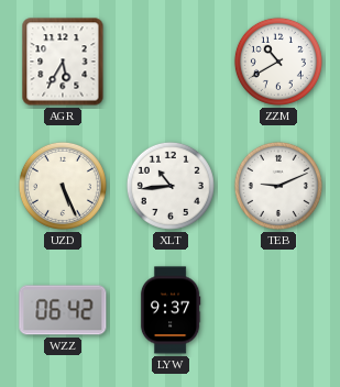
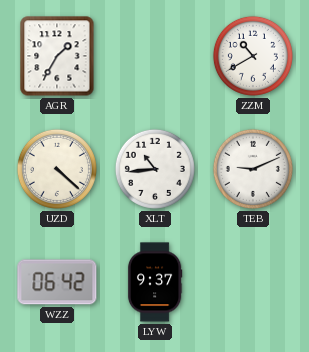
AGR: 5:35 -> 1:35
UZD: 5:26 -> 4:22
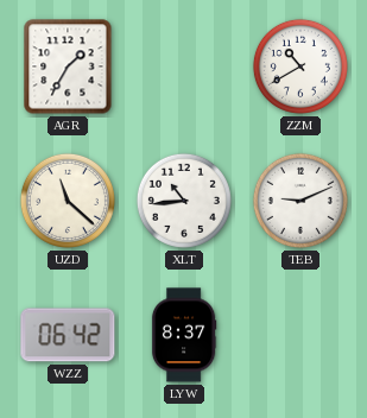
UZD: 4:22 -> 11:22
LYW: 9:37 -> 8:37
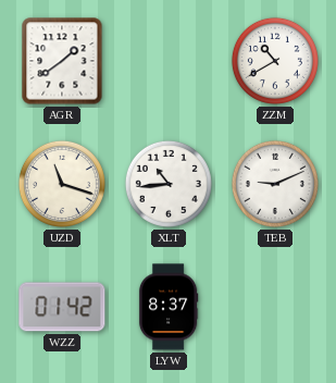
AGR: 1:35 -> 1:39
UZD: 11:22 -> 11:18
WZZ: 06:42 -> 01:42
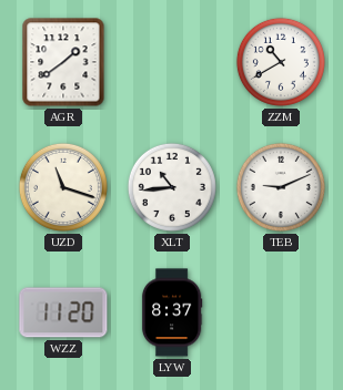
WZZ: 01:42 -> 11:20
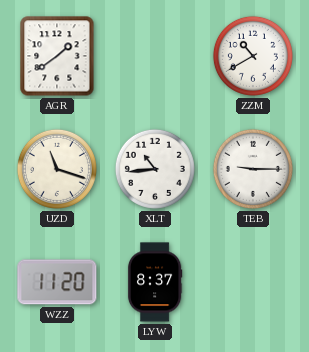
TEB: 9:11 -> 9:15
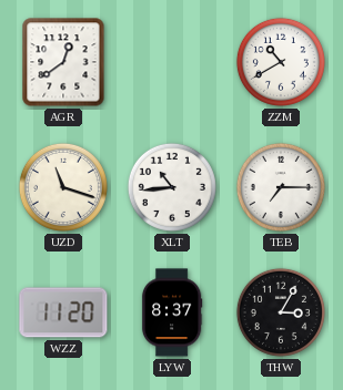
AGR: 1:39 -> 12:39
TEB: 9:15 -> 7:15
THW: none -> 3:05
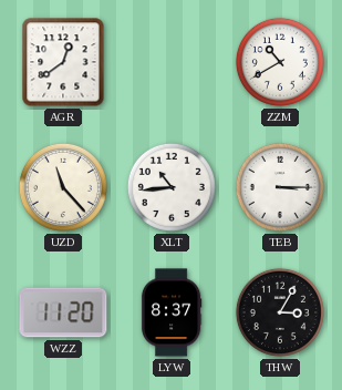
UZD: 11:18 -> 11:23
TEB: 7:15 -> 3:15
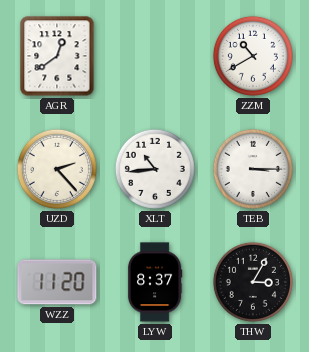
UZD: 11:23 -> 2:23
